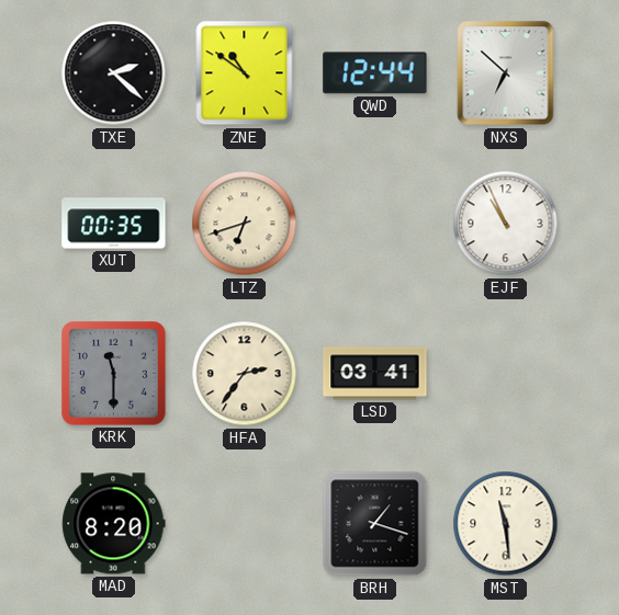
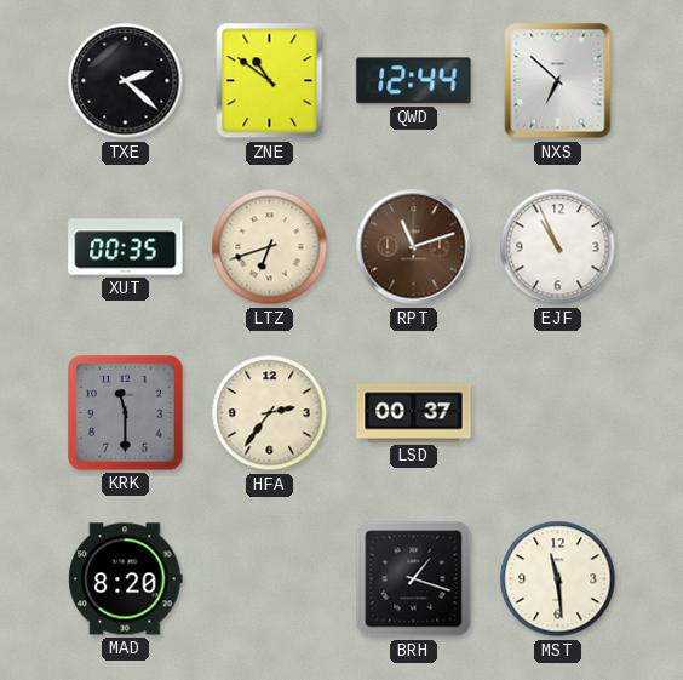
RPT: none -> 11:12
LSD: 03:41 -> 00:37
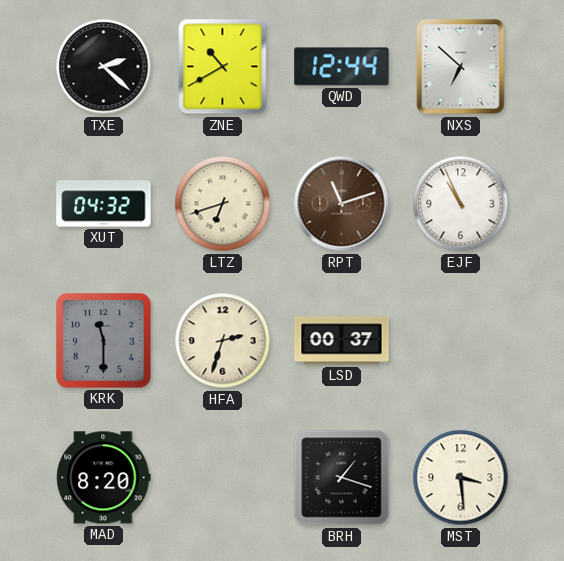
ZNE: 10:51 -> 10:40
XUT: 00:35 -> 04:32
HFA: 2:36 -> 2:33
MST: 11:29 -> 3:29
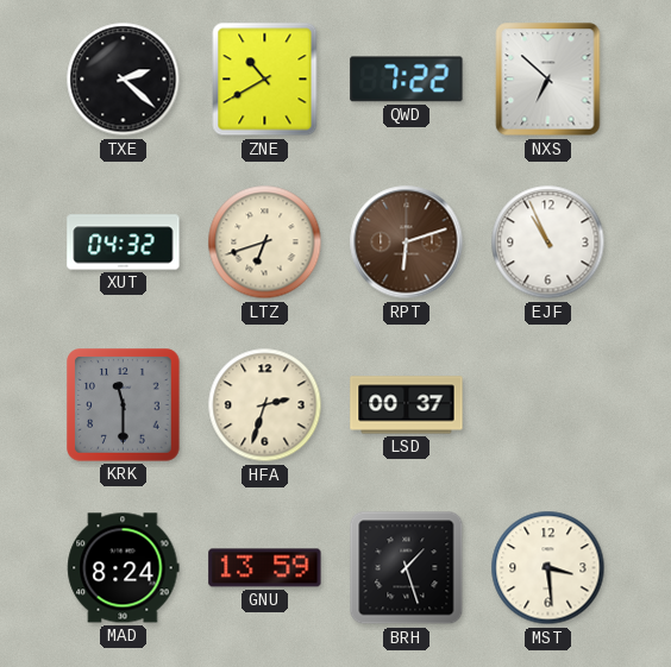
QWD: 12:44 -> 7:22
RPT: 11:12 -> 6:12
MAD: 8:20 -> 8:24
GNU: none -> 13:59
BRH: 1:18 -> 1:27
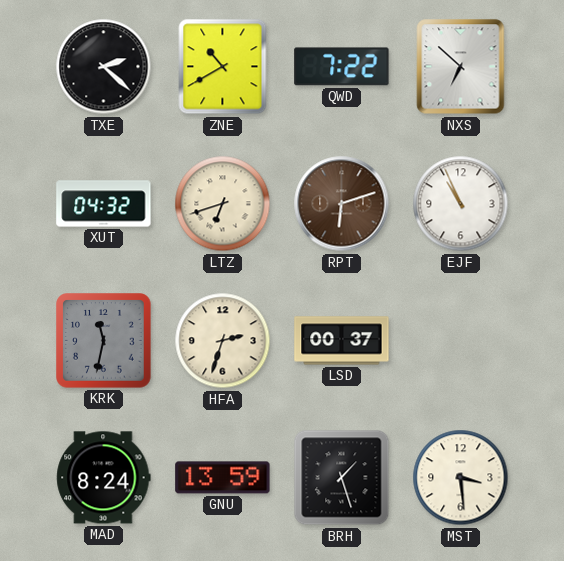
KRK: 11:30 -> 11:32
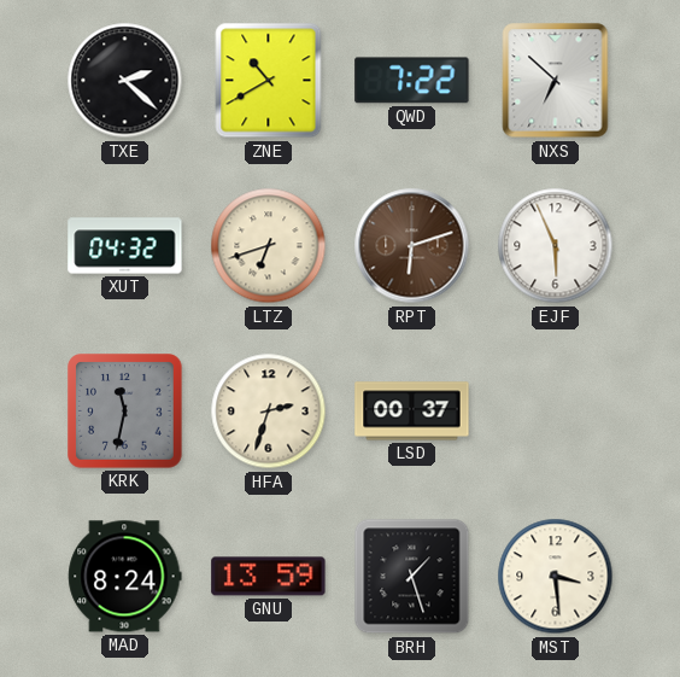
EJF: 10:56 -> 5:56
